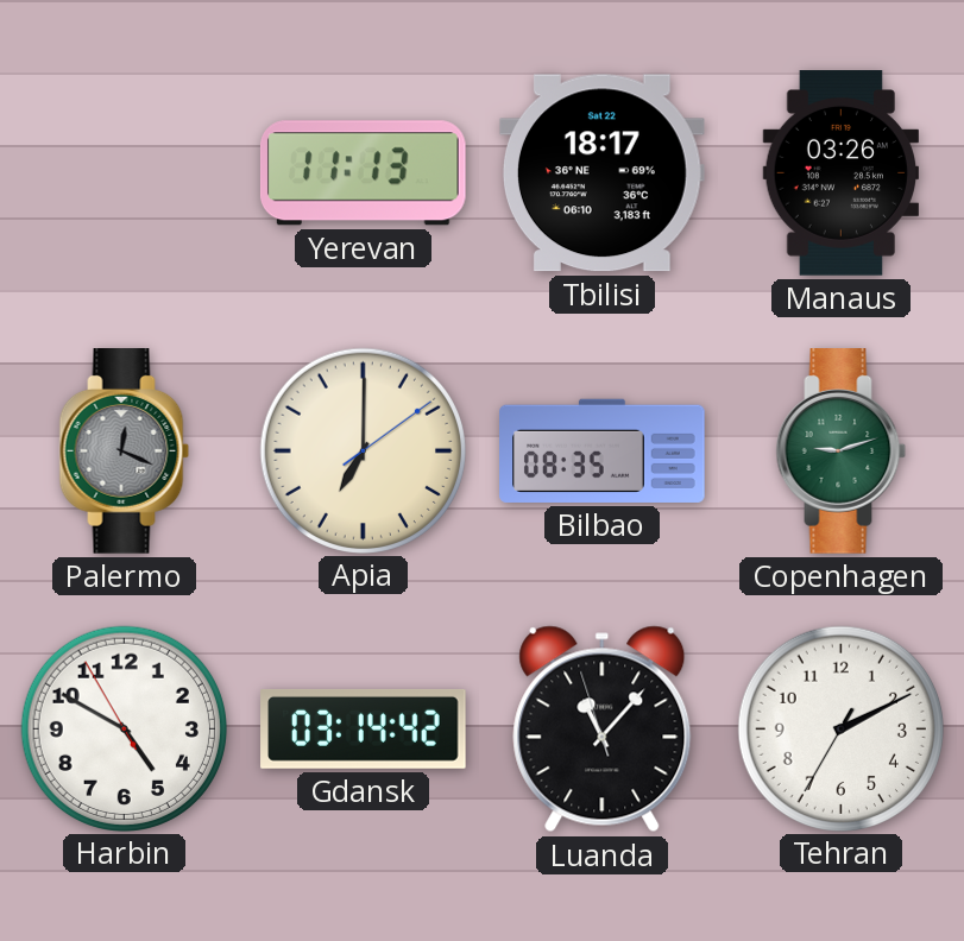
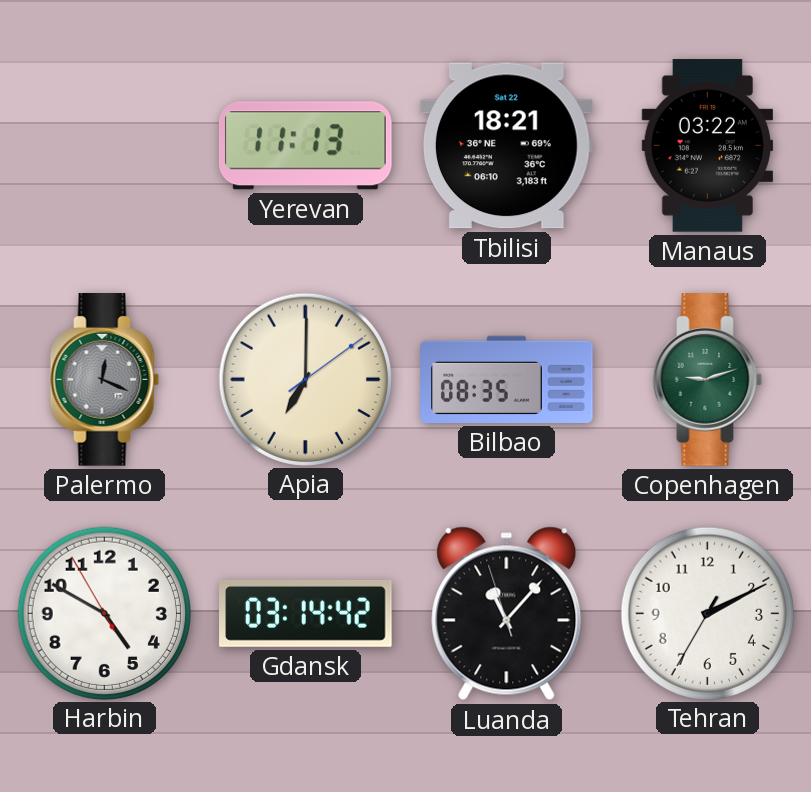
Tbilisi: 18:17 -> 18:21
Manaus: 03:26 -> 03:22
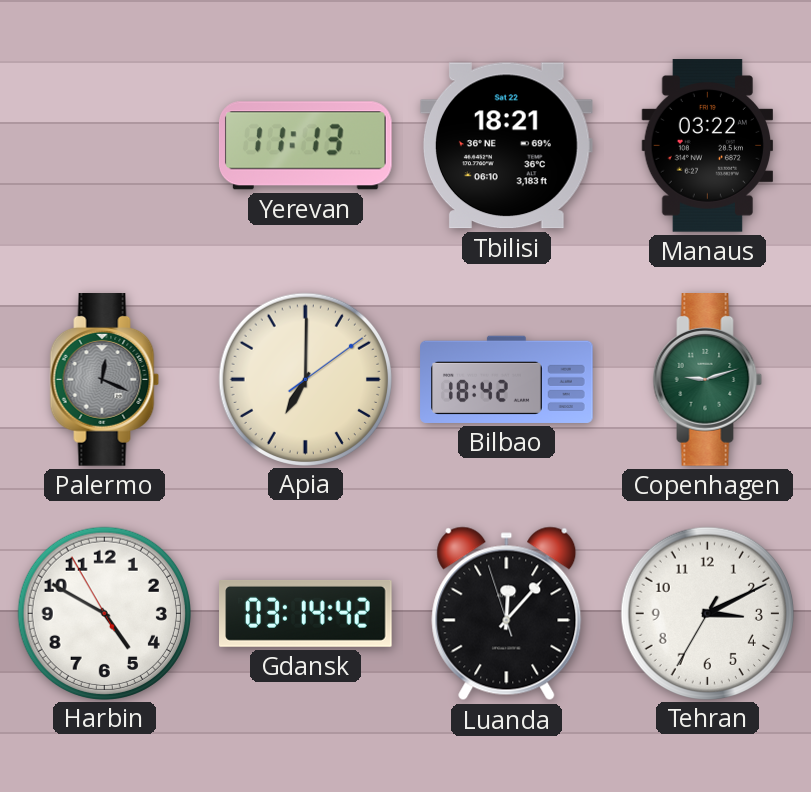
Bilbao: 08:35 -> 18:42
Luanda: 11:06 -> 12:06
Tehran: 2:10 -> 3:10
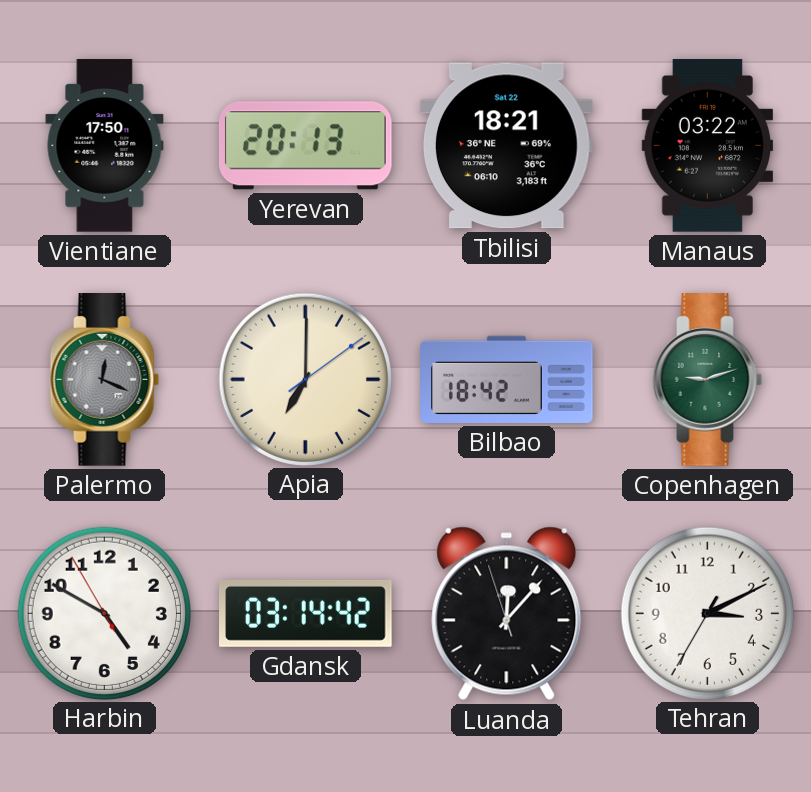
Vientiane: none -> 17:50
Yerevan: 11:13 -> 20:13
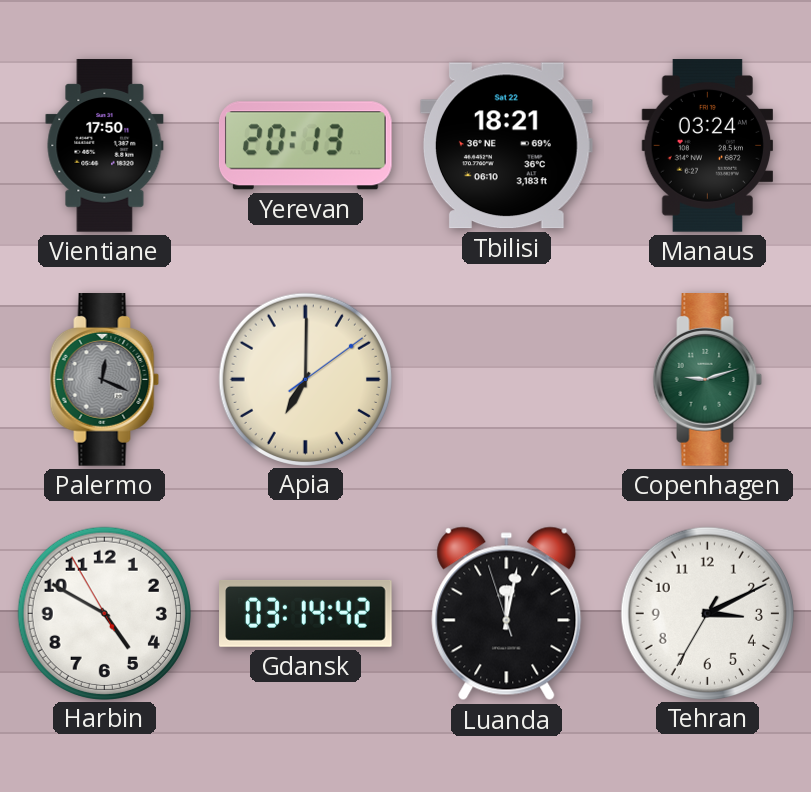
Manaus: 03:22 -> 03:24
Bilbao: 18:42 -> none
Luanda: 12:06 -> 12:01
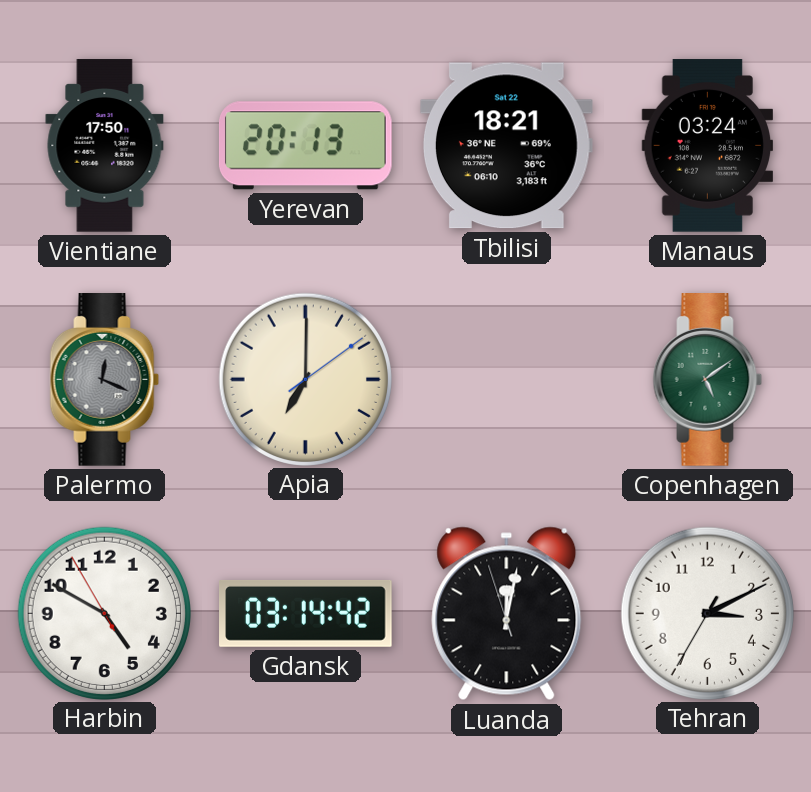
Copenhagen: 9:12 -> 5:09
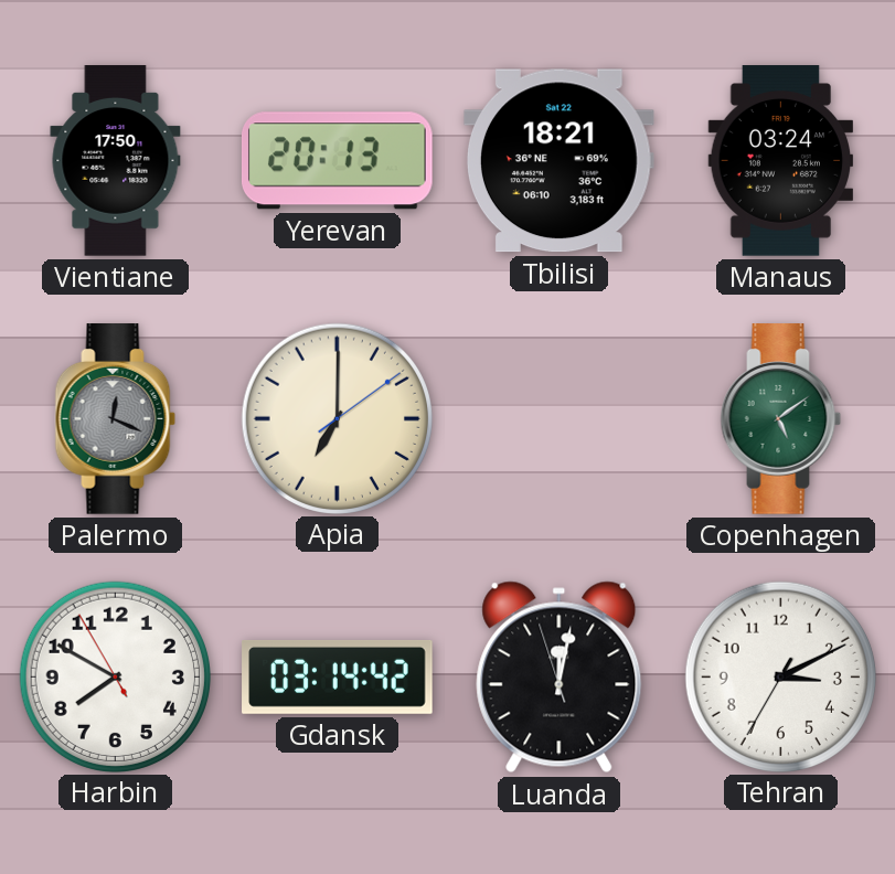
Harbin: 4:49 -> 7:49
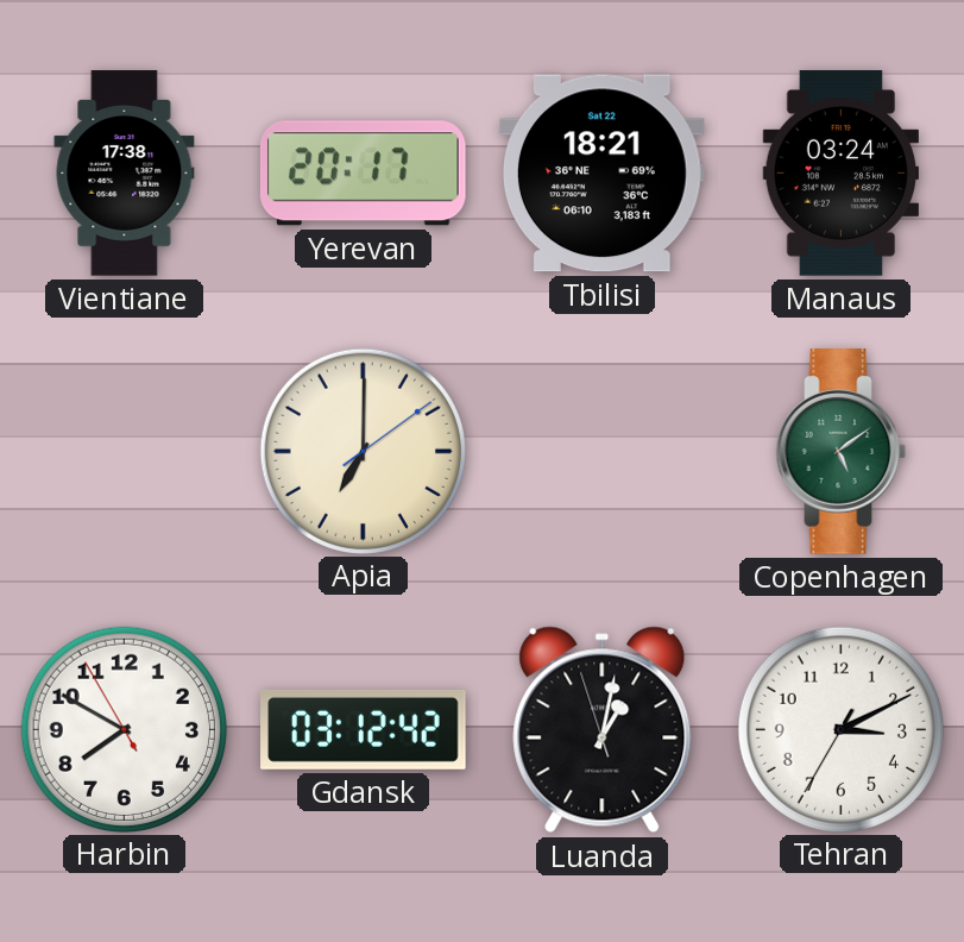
Vientiane: 17:50 -> 17:38
Yerevan: 20:13 -> 20:17
Palermo: 12:19 -> none
Gdansk: 03:14 -> 03:12
Luanda: 12:01 -> 1:01
